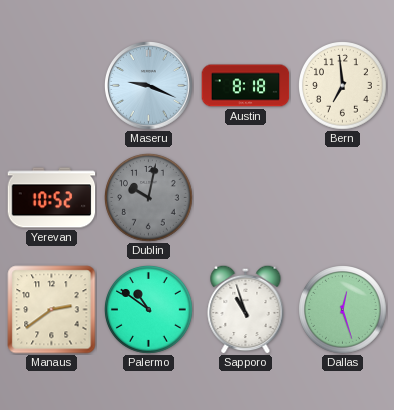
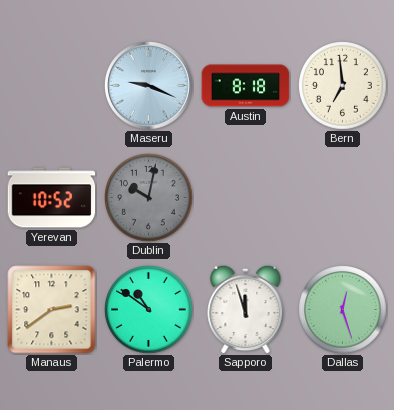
Sapporo: 10:57 -> 11:57
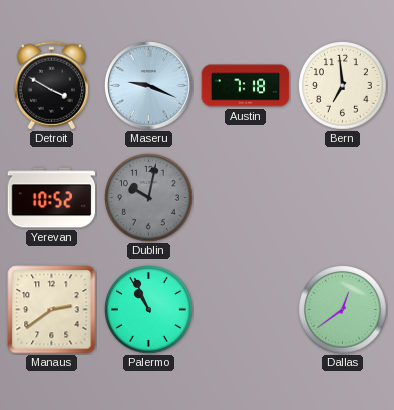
Detroit: none -> 3:50
Austin: 8:18 -> 7:18
Palermo: 10:51 -> 10:56
Sapporo: 11:57 -> none
Dallas: 12:27 -> 12:39
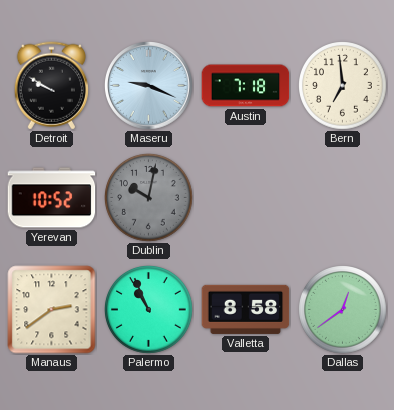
Detroit: 3:50 -> 9:50
Valletta: none -> 8:58
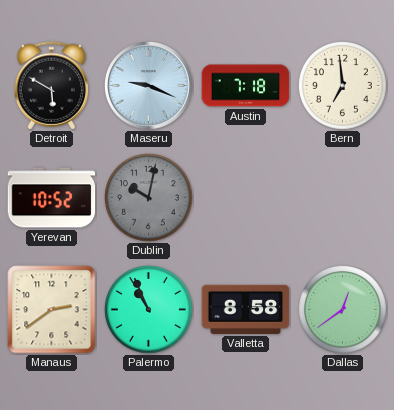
Detroit: 9:50 -> 5:50
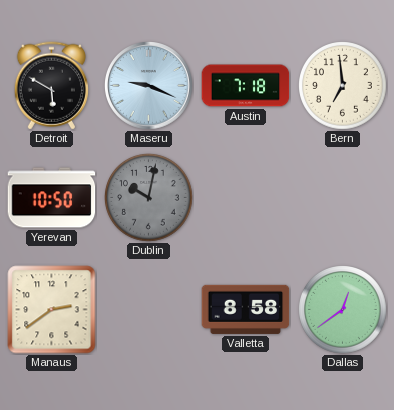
Yerevan: 10:52 -> 10:50
Palermo: 10:56 -> none
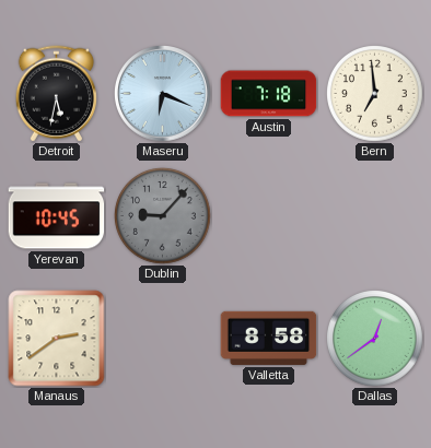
Detroit: 5:50 -> 5:32
Maseru: 9:19 -> 6:19
Yerevan: 10:50 -> 10:45
Dublin: 10:02 -> 9:07
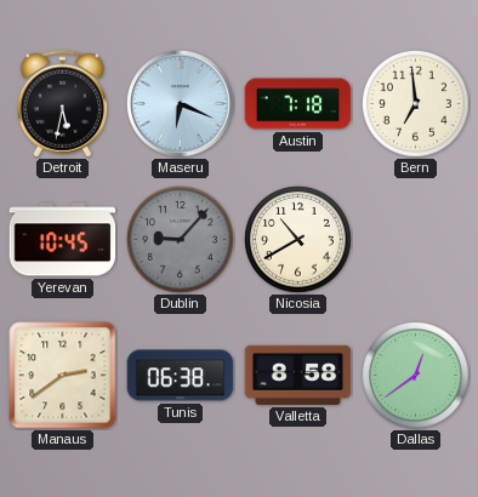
Nicosia: none -> 10:40
Tunis: none -> 06:38
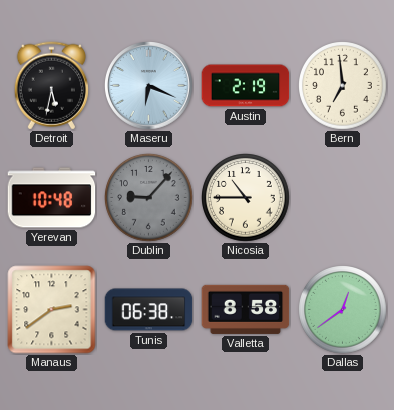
Austin: 7:18 -> 2:19
Yerevan: 10:45 -> 10:48
Nicosia: 10:40 -> 10:45
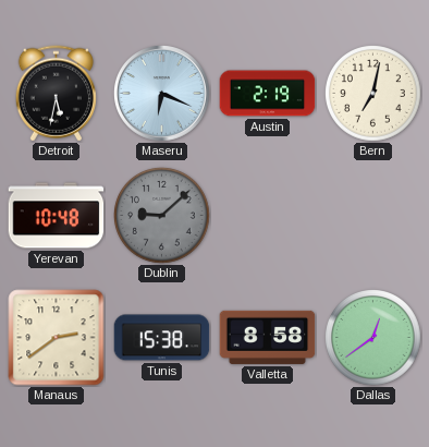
Bern: 6:59 -> 7:02
Dublin: 9:07 -> 9:08
Nicosia: 10:45 -> none
Tunis: 06:38 -> 15:38
